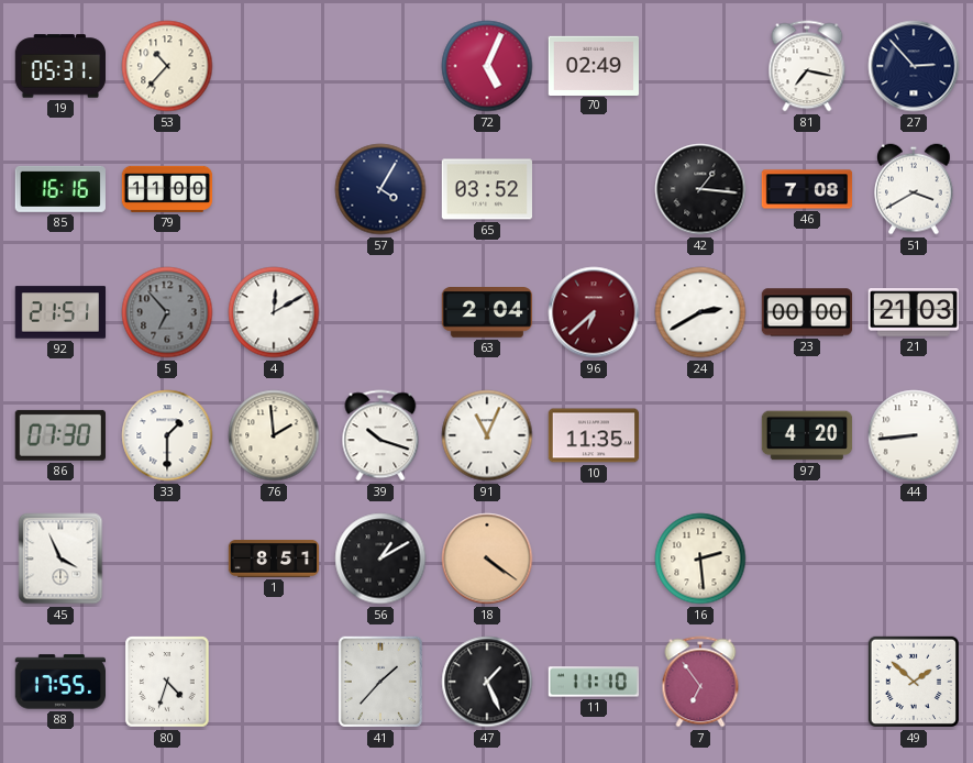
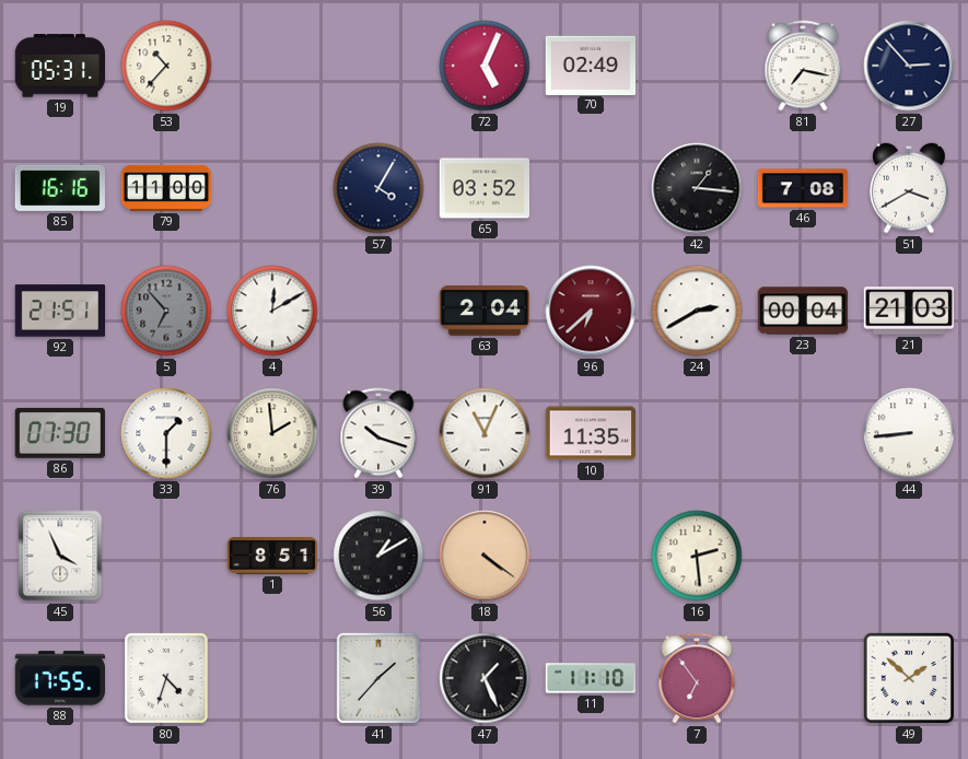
23: 00:00 -> 00:04
97: 4:20 -> none
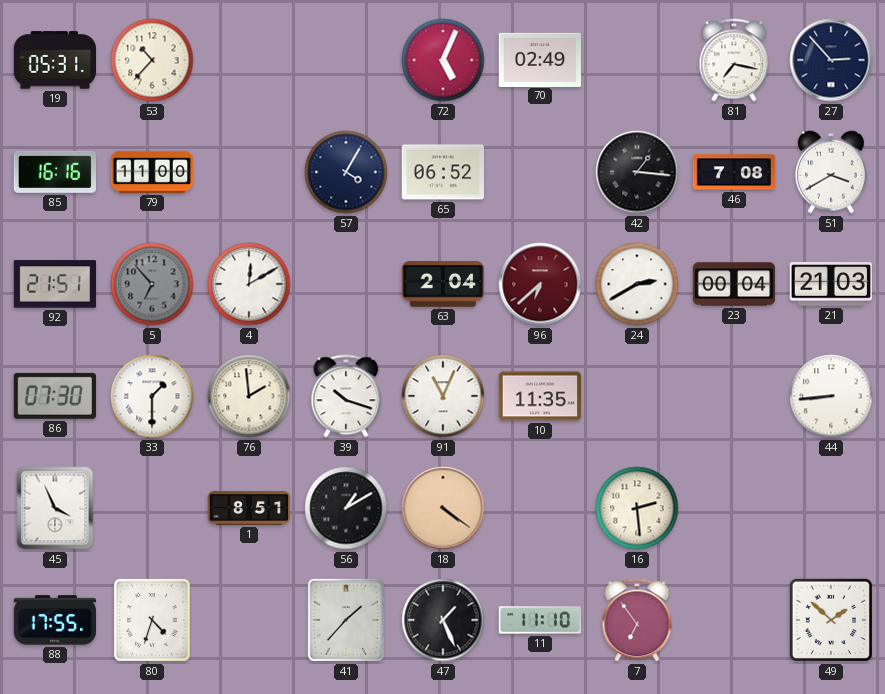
65: 03:52 -> 06:52
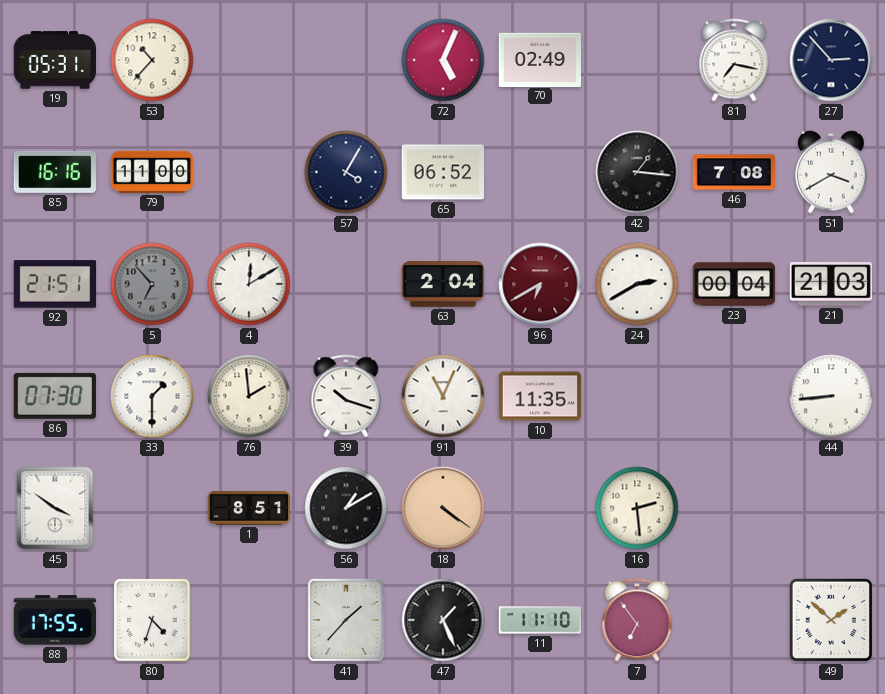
96: 6:38 -> 6:40
45: 3:56 -> 3:51
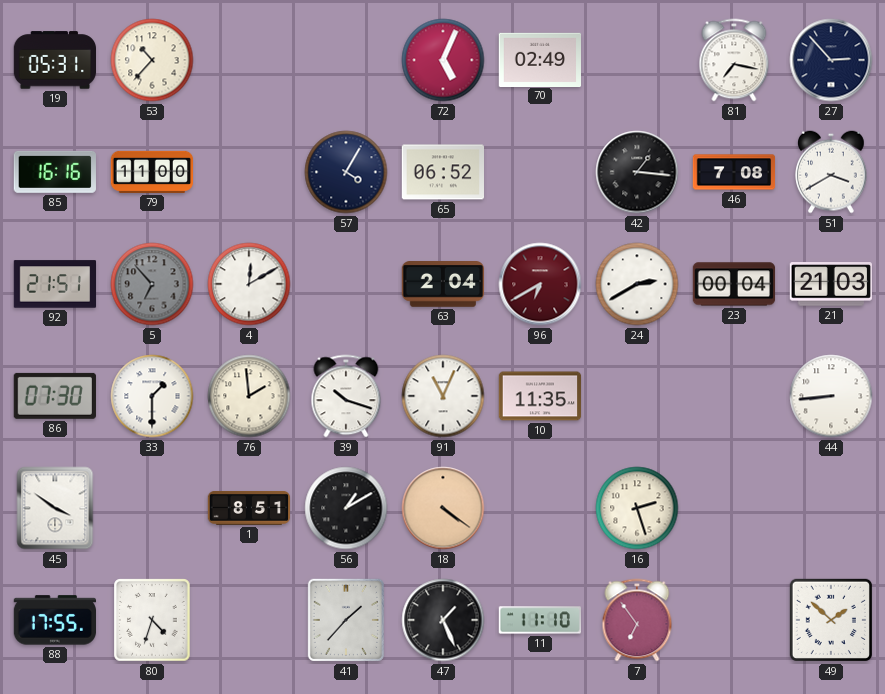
16: 2:29 -> 2:27
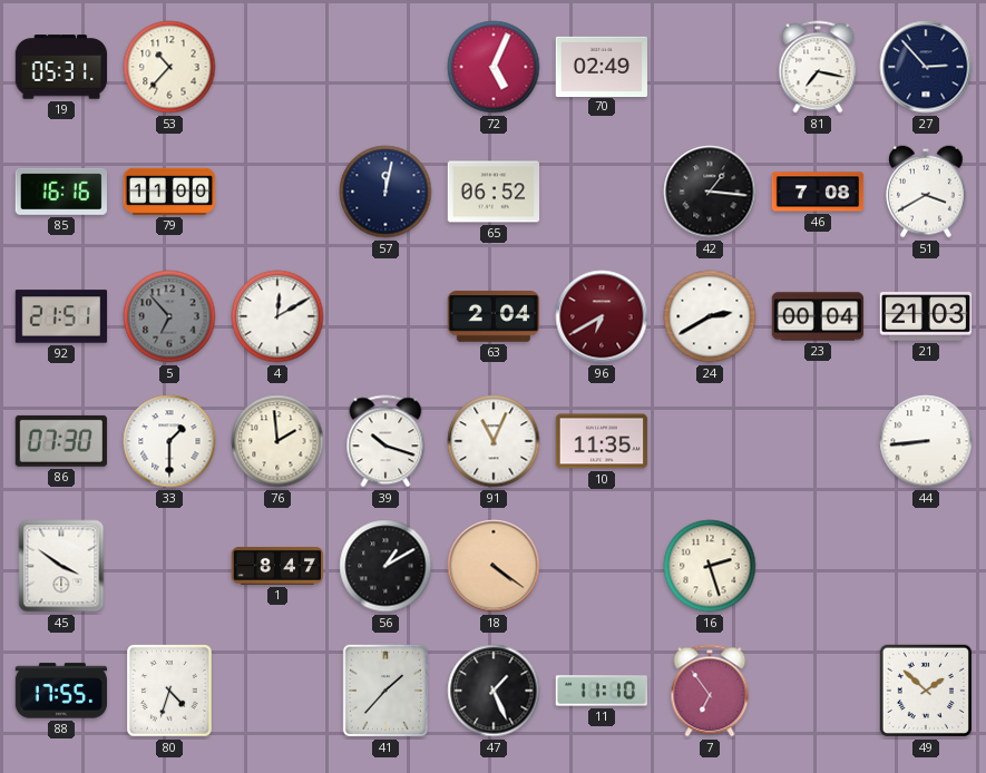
57: 4:05 -> 12:02
1: 8:51 -> 8:47
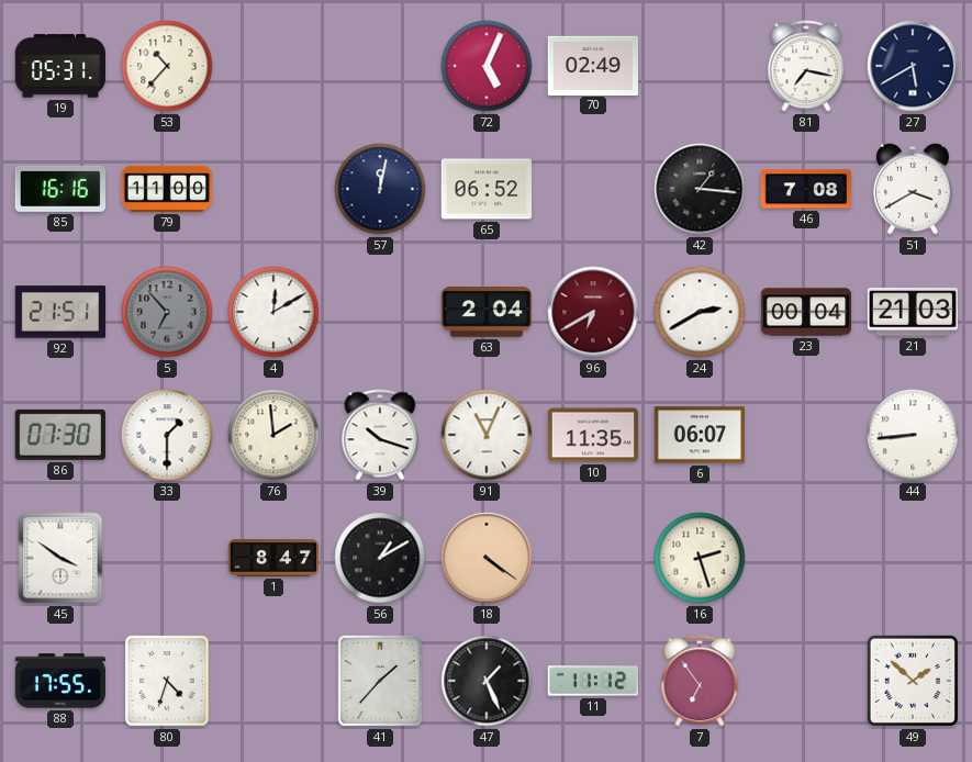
27: 2:53 -> 5:40
6: none -> 06:07
11: 11:10 -> 11:12
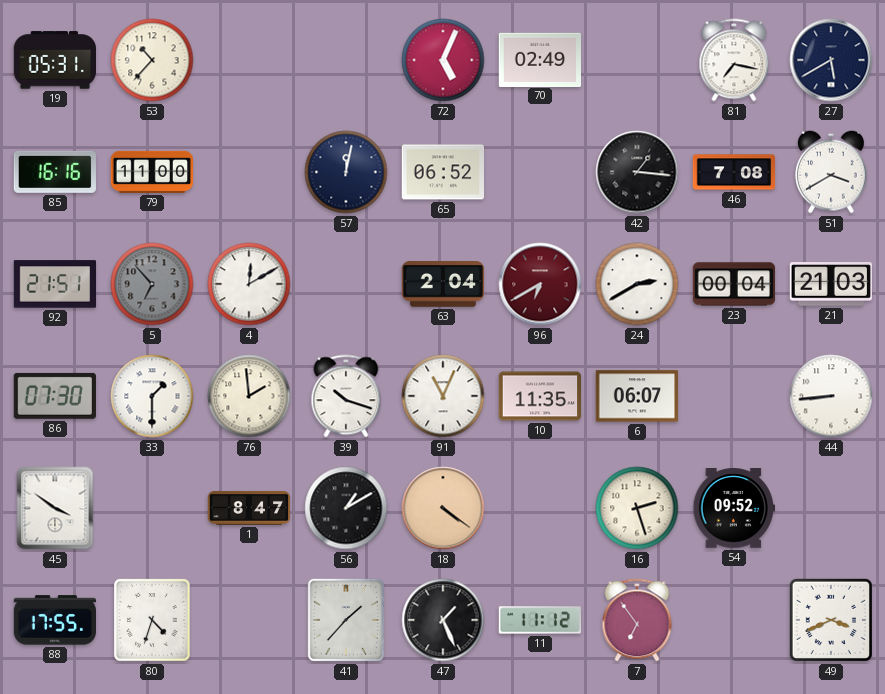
54: none -> 09:52
49: 1:52 -> 3:41
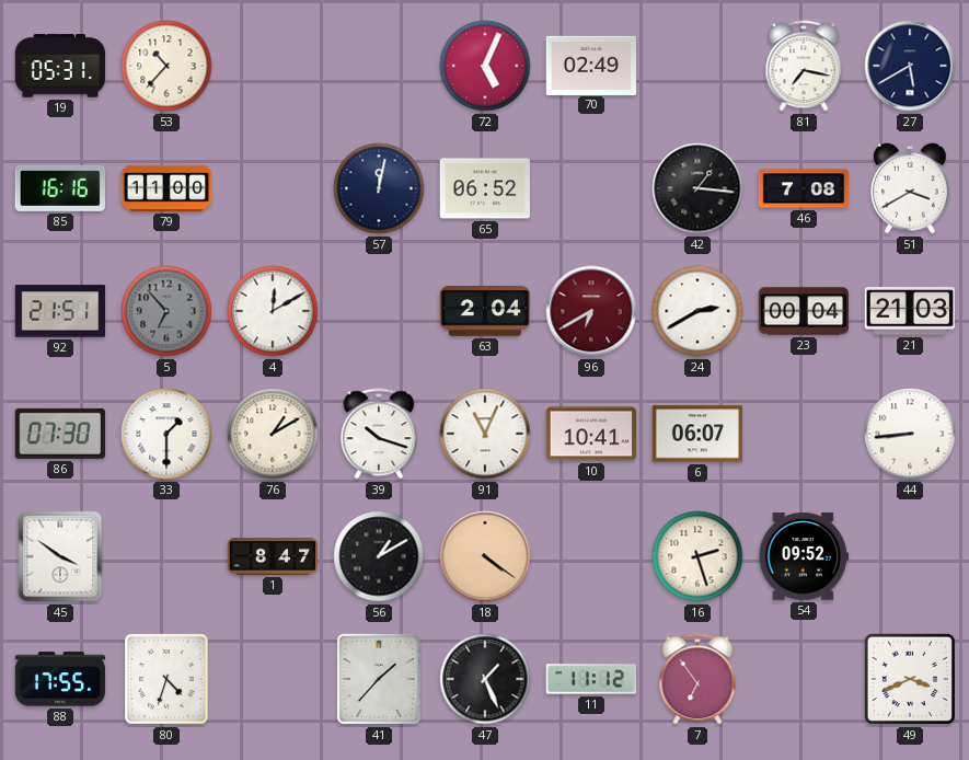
76: 1:59 -> 1:10
10: 11:35 -> 10:41
